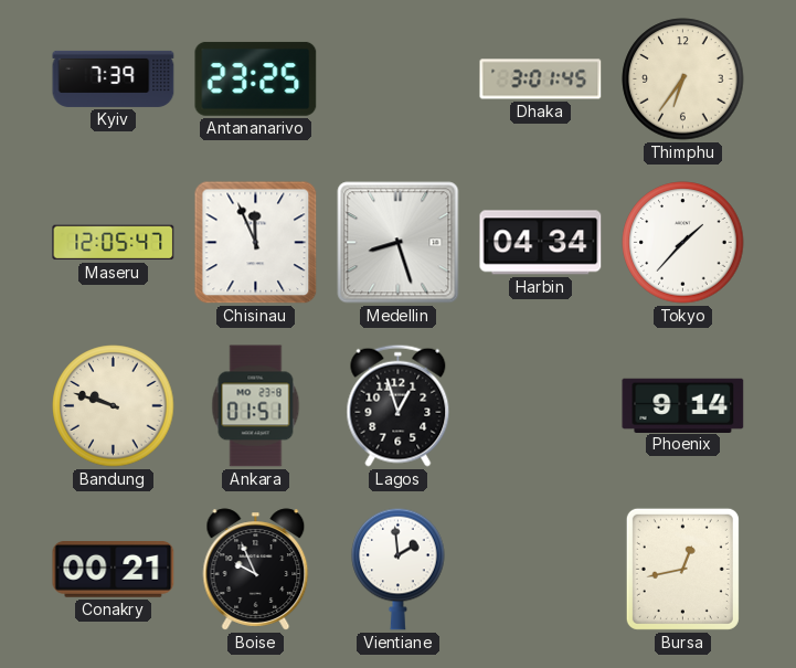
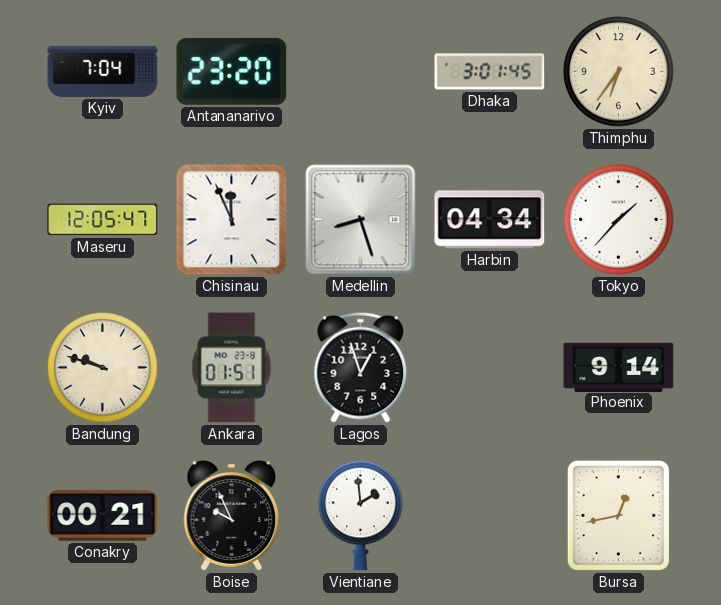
Kyiv: 7:39 -> 7:04
Antananarivo: 23:25 -> 23:20
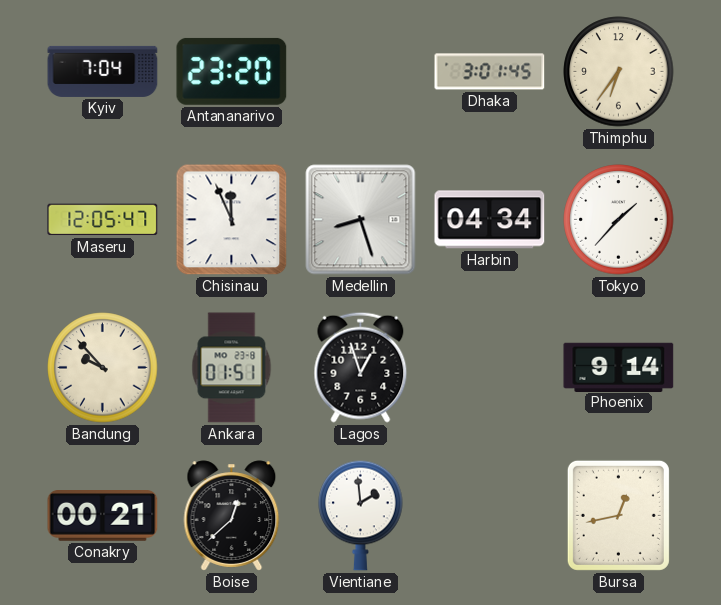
Bandung: 9:48 -> 9:53
Boise: 9:56 -> 12:38
